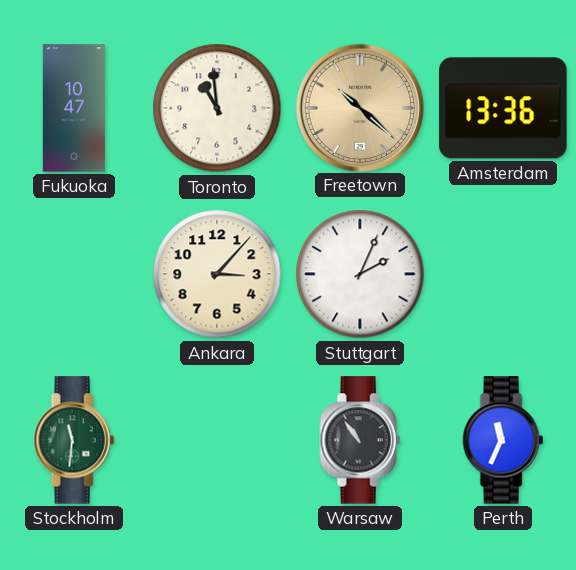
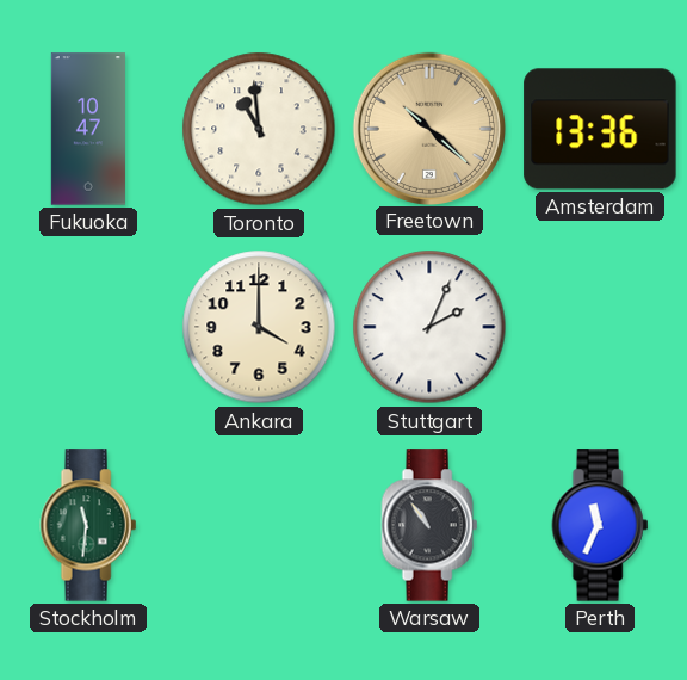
Ankara: 3:07 -> 4:00
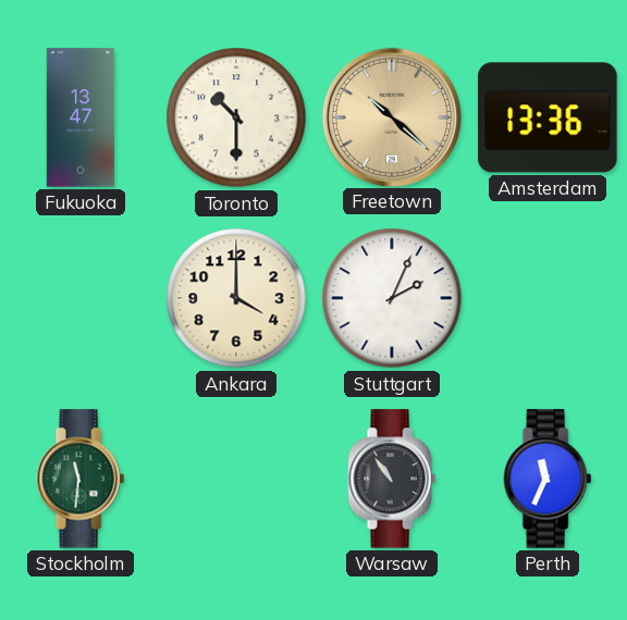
Fukuoka: 10:47 -> 13:47
Toronto: 10:59 -> 10:30
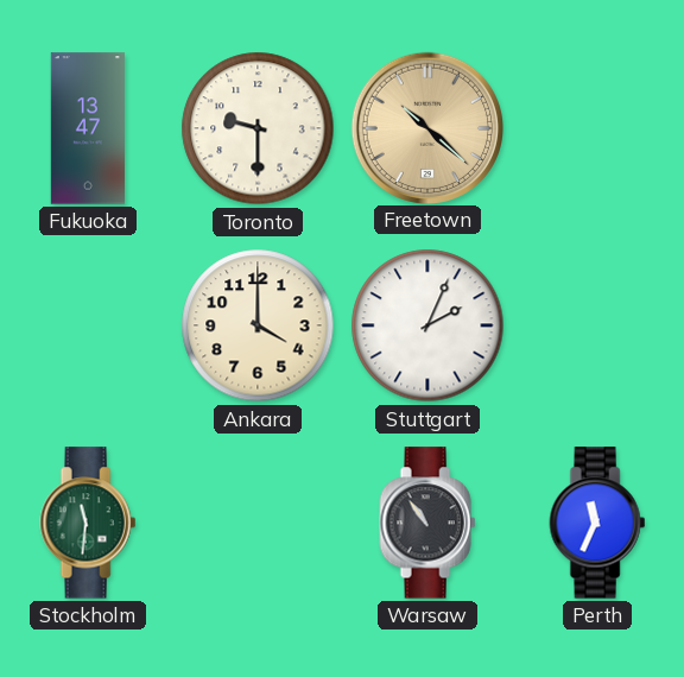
Toronto: 10:30 -> 9:30
Amsterdam: 13:36 -> none
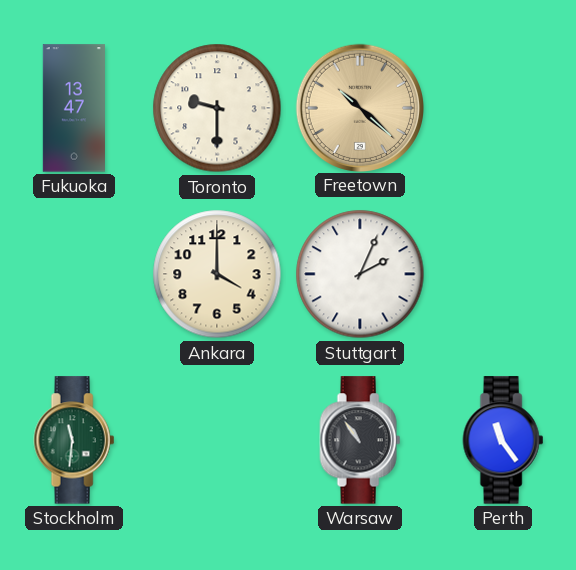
Perth: 11:34 -> 11:24
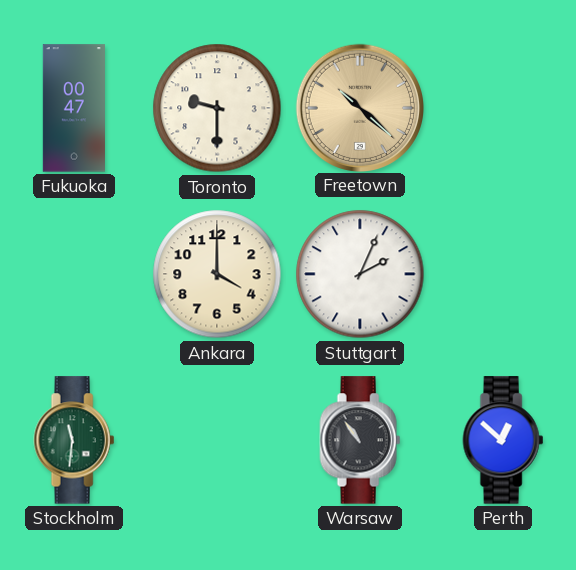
Fukuoka: 13:47 -> 00:47
Perth: 11:24 -> 12:52
